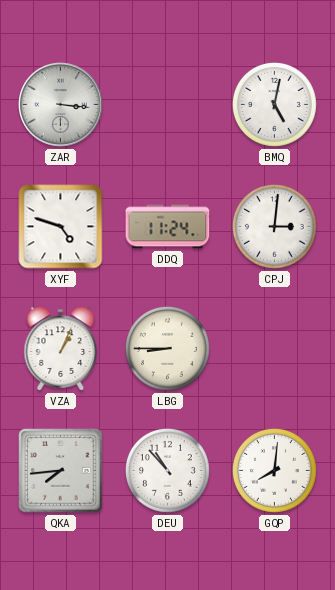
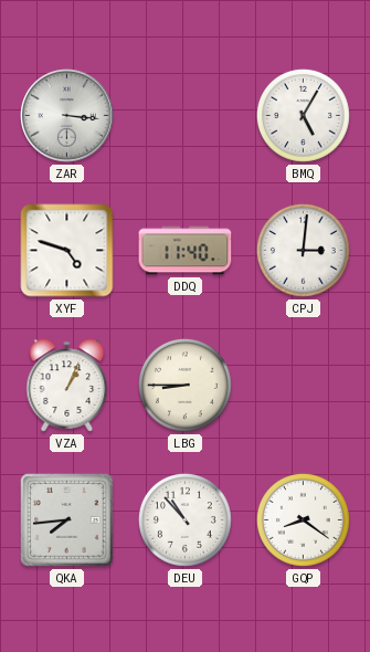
BMQ: 5:02 -> 5:05
DDQ: 11:24 -> 11:40
GQP: 8:01 -> 8:21
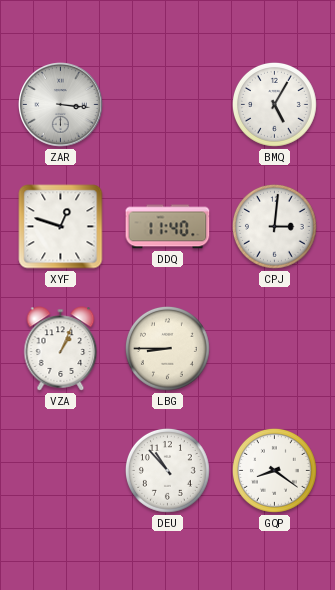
XYF: 4:48 -> 12:48
QKA: 7:44 -> none
